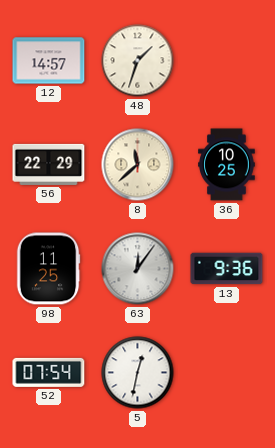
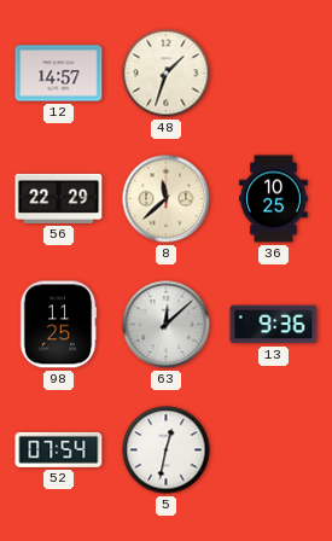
63: 12:06 -> 12:08
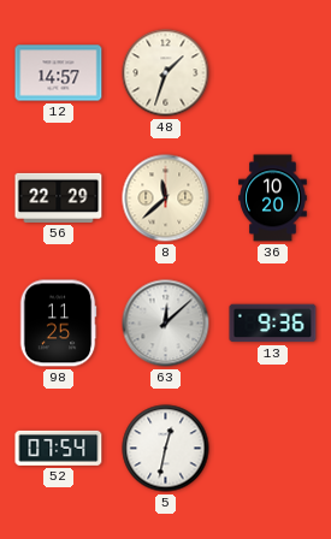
36: 10:25 -> 10:20
